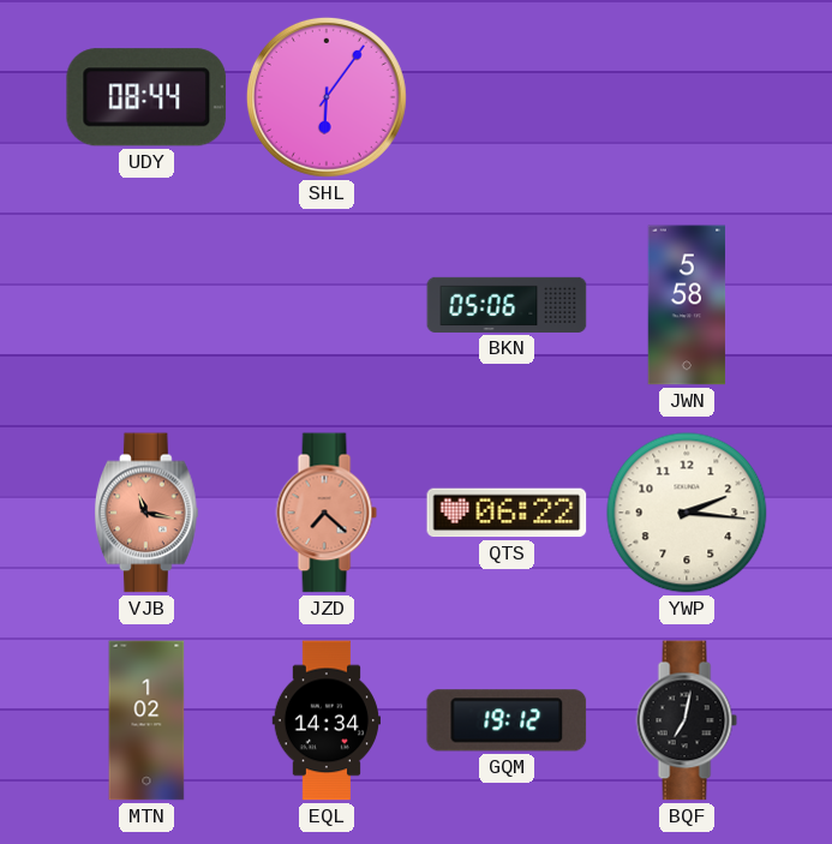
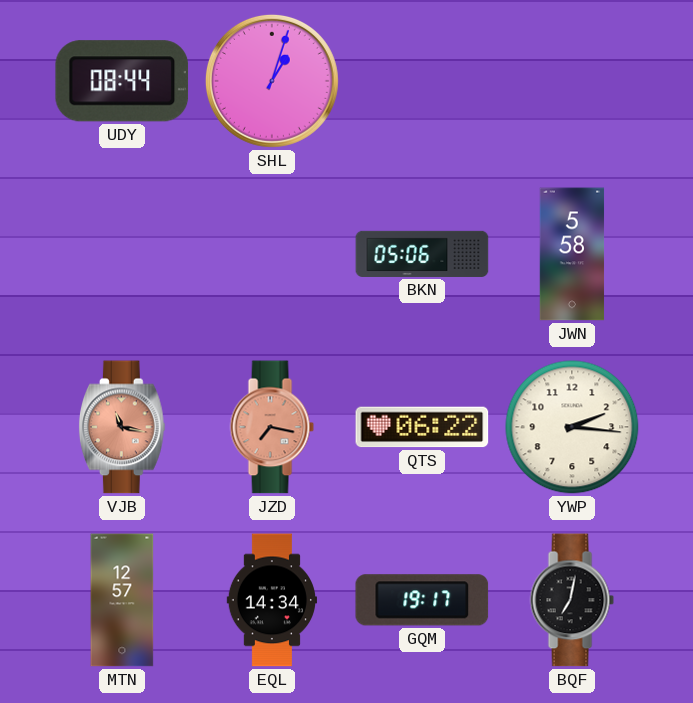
SHL: 6:06 -> 1:03
JZD: 7:22 -> 7:17
MTN: 1:02 -> 12:57
GQM: 19:12 -> 19:17
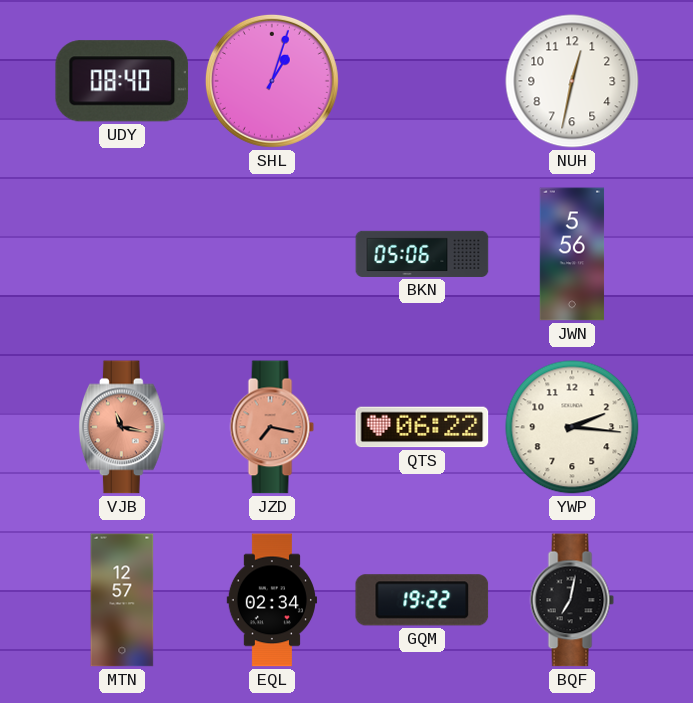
UDY: 08:44 -> 08:40
NUH: none -> 12:32
JWN: 5:58 -> 5:56
EQL: 14:34 -> 02:34
GQM: 19:17 -> 19:22
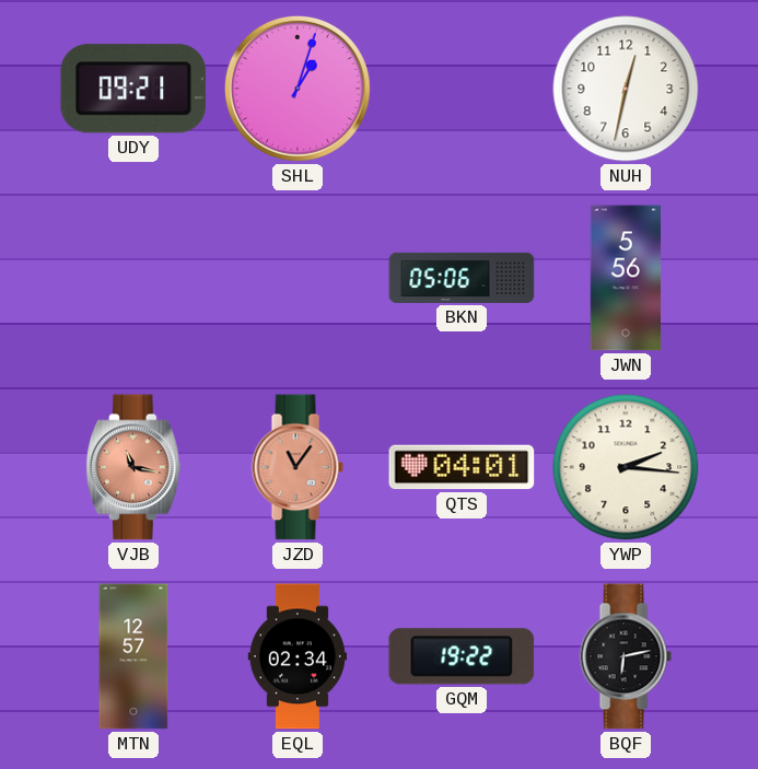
UDY: 08:40 -> 09:21
JZD: 7:17 -> 11:06
QTS: 06:22 -> 04:01
BQF: 7:02 -> 6:13
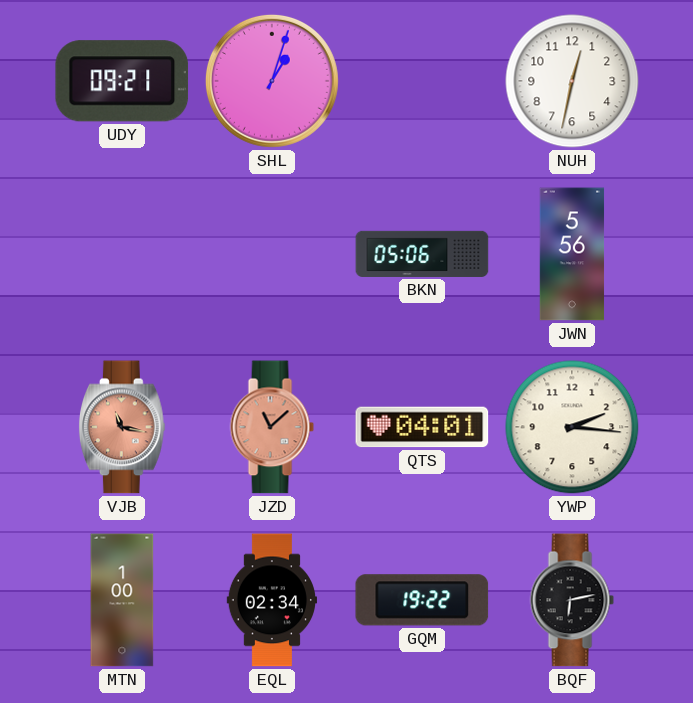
JZD: 11:06 -> 11:08
MTN: 12:57 -> 1:00
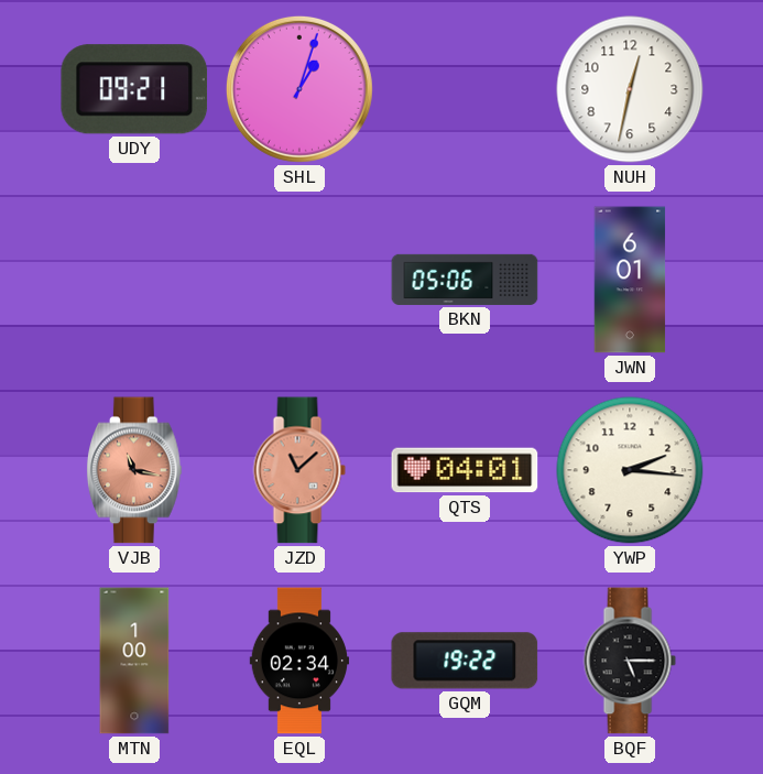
JWN: 5:56 -> 6:01
BQF: 6:13 -> 5:15
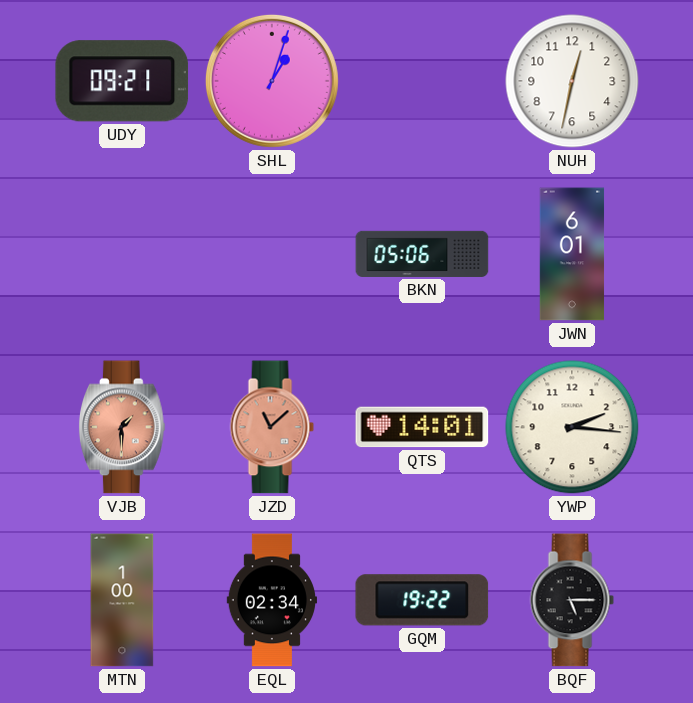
VJB: 11:17 -> 1:30
QTS: 04:01 -> 14:01
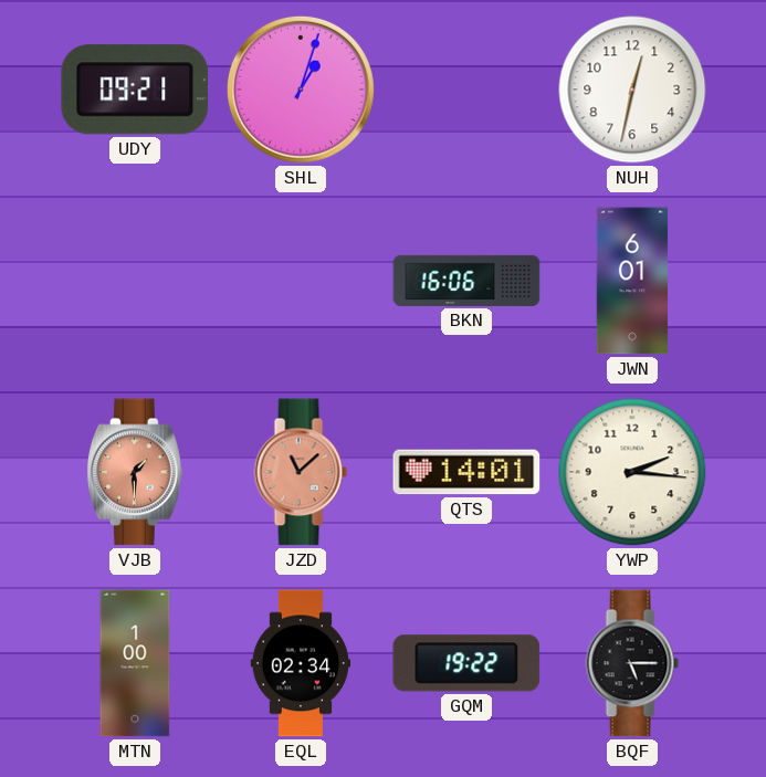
BKN: 05:06 -> 16:06
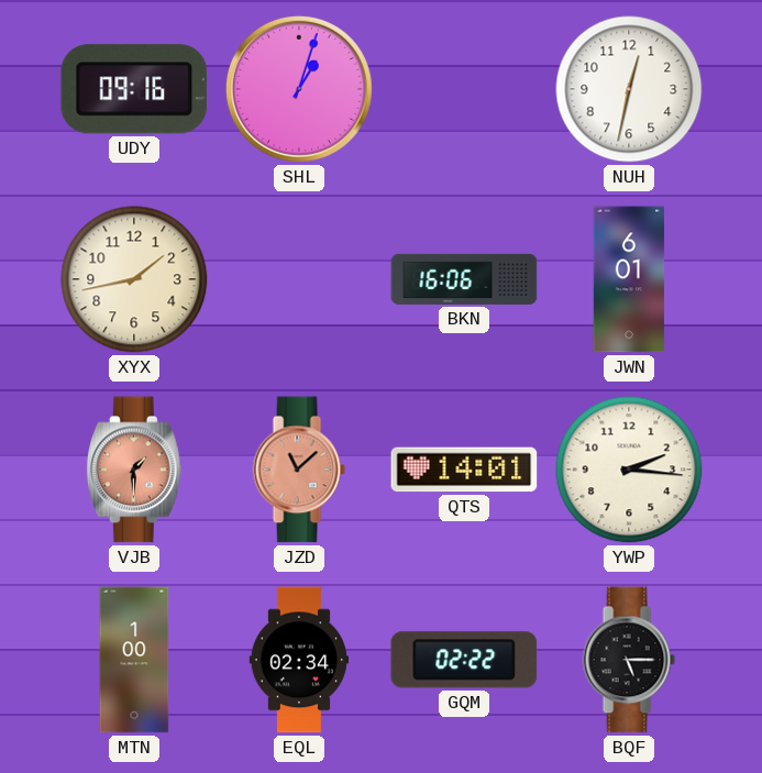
UDY: 09:21 -> 09:16
XYX: none -> 1:43
GQM: 19:22 -> 02:22
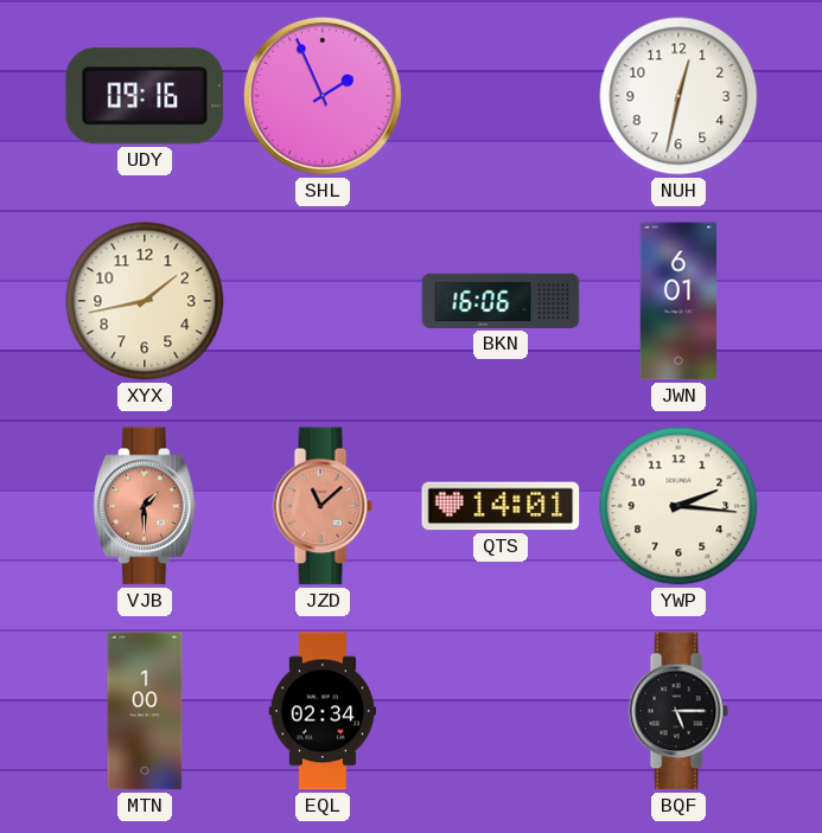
SHL: 1:03 -> 1:56
GQM: 02:22 -> none
